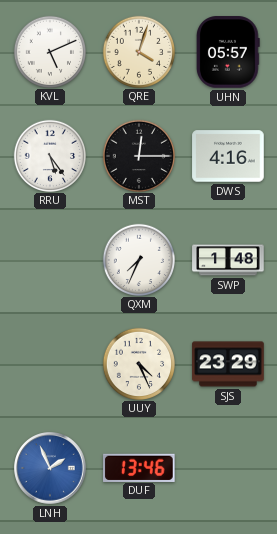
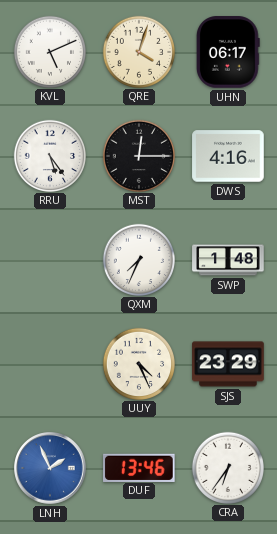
UHN: 05:57 -> 06:17
CRA: none -> 6:36
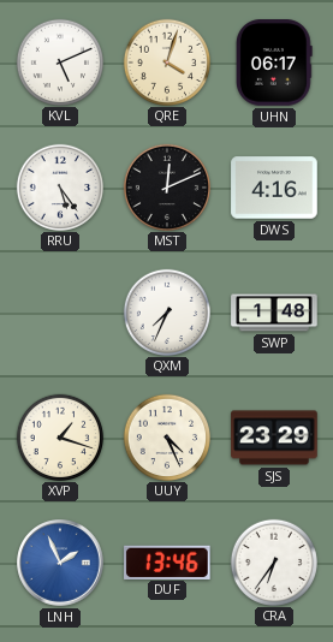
MST: 12:15 -> 12:11
XVP: none -> 1:18
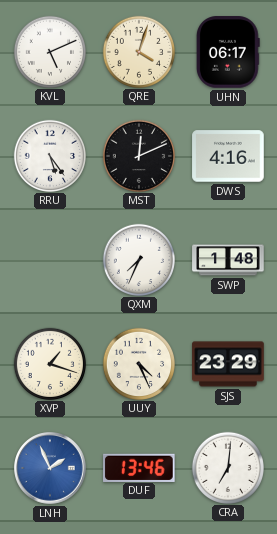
CRA: 6:36 -> 7:01
